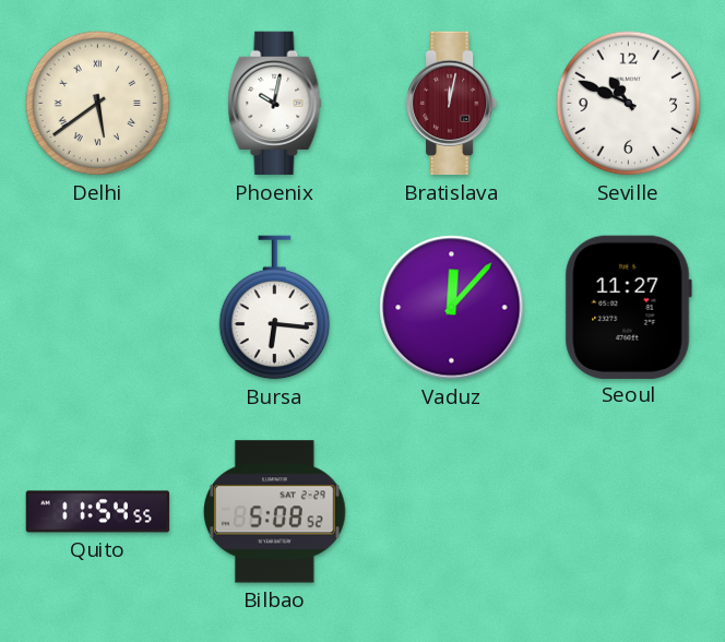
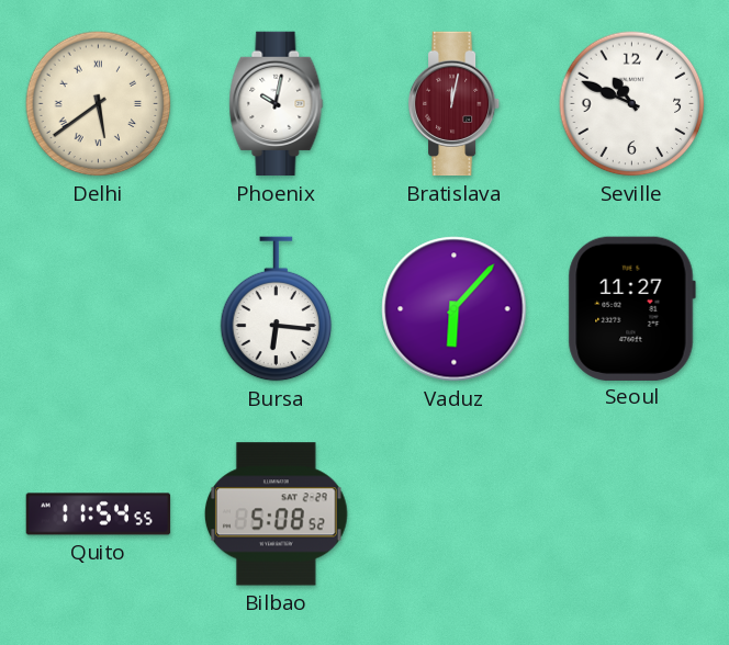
Vaduz: 12:07 -> 6:07
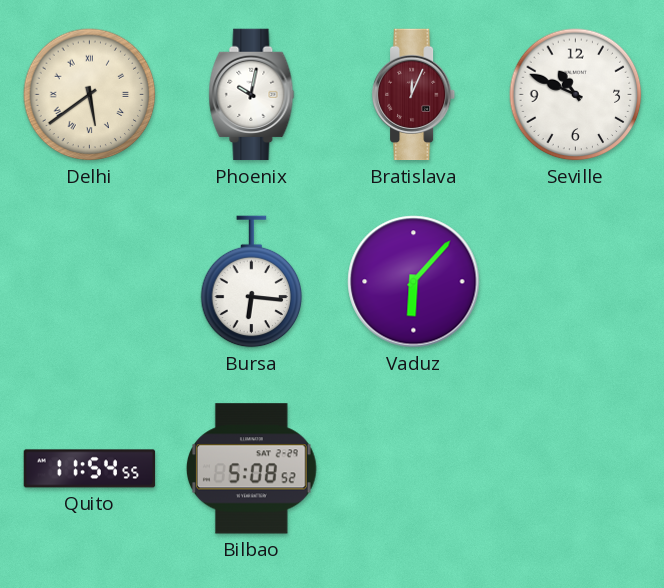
Bratislava: 12:02 -> 12:04
Seoul: 11:27 -> none
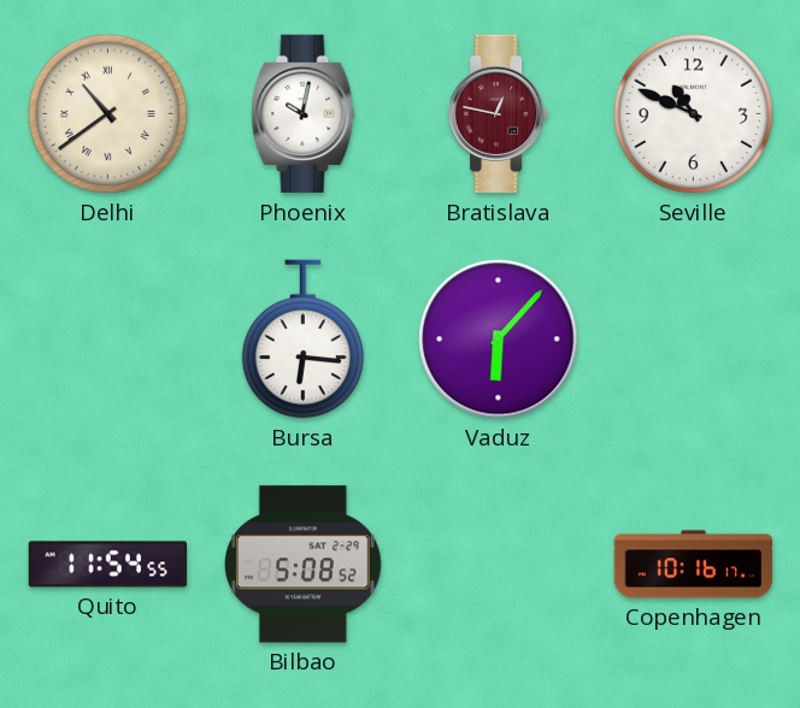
Delhi: 5:39 -> 10:39
Bratislava: 12:04 -> 12:47
Copenhagen: none -> 10:16
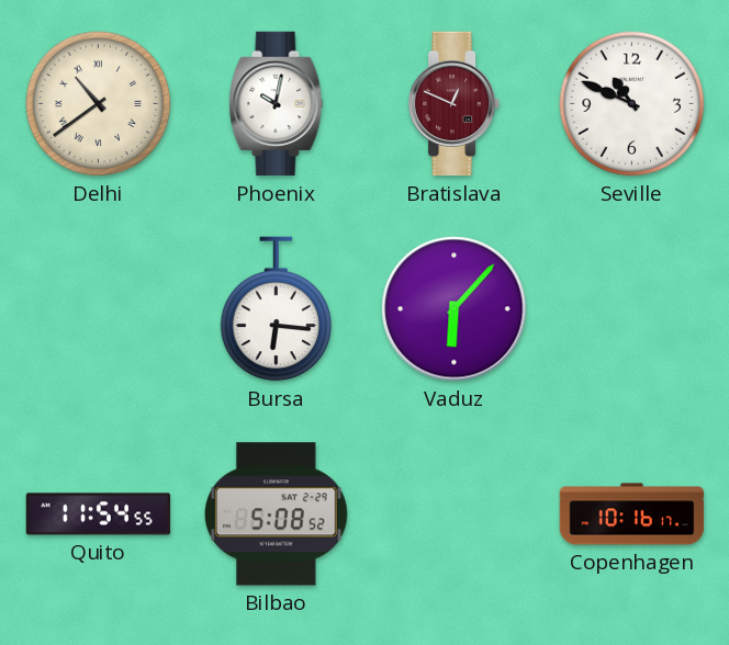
Bratislava: 12:47 -> 12:49
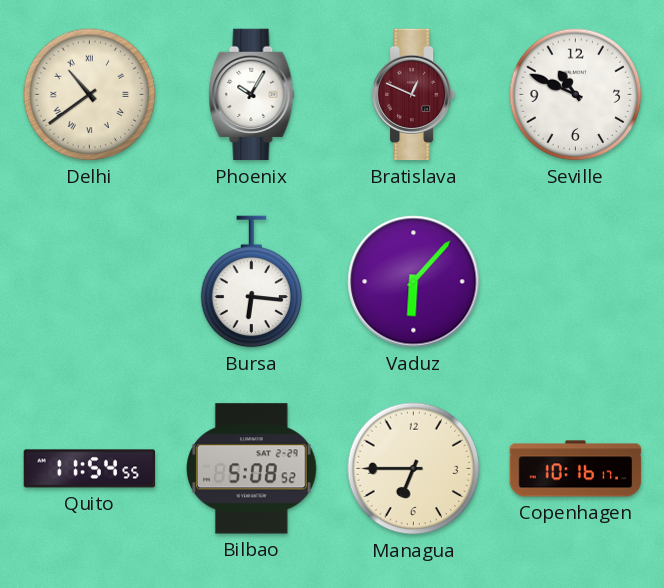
Phoenix: 10:02 -> 10:05
Managua: none -> 6:45
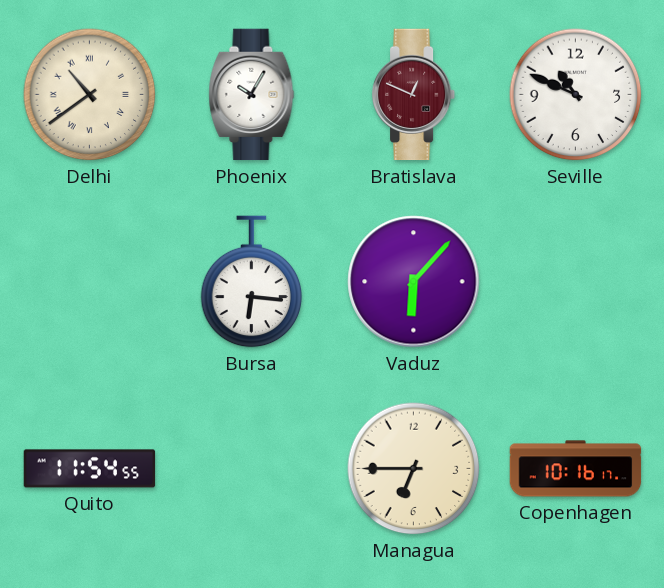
Bilbao: 5:08 -> none
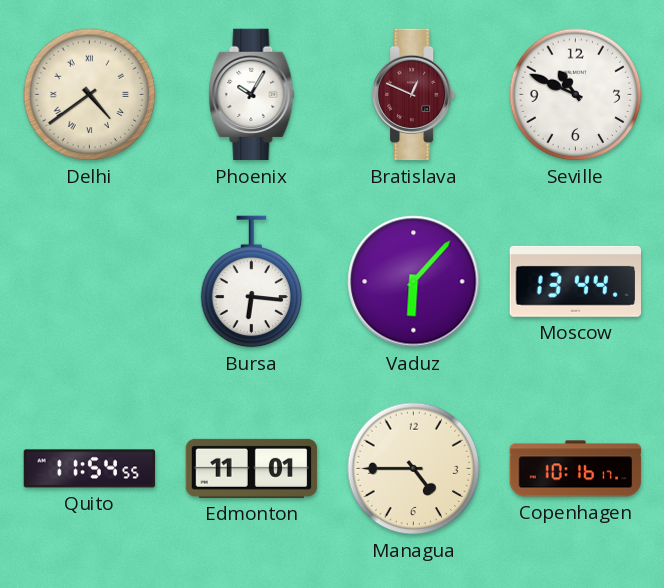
Delhi: 10:39 -> 4:39
Moscow: none -> 13:44
Edmonton: none -> 11:01
Managua: 6:45 -> 4:45
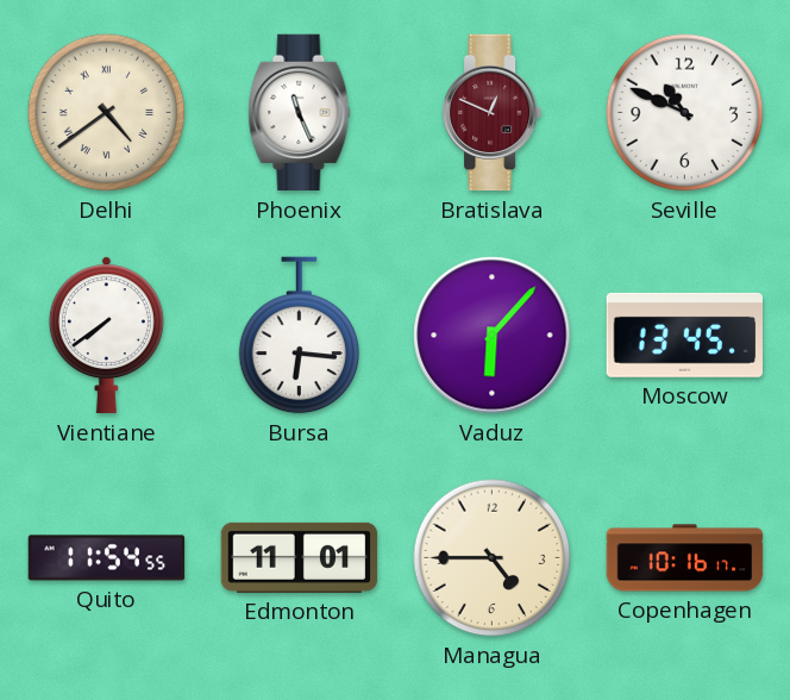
Phoenix: 10:05 -> 11:26
Vientiane: none -> 7:39
Moscow: 13:44 -> 13:45
